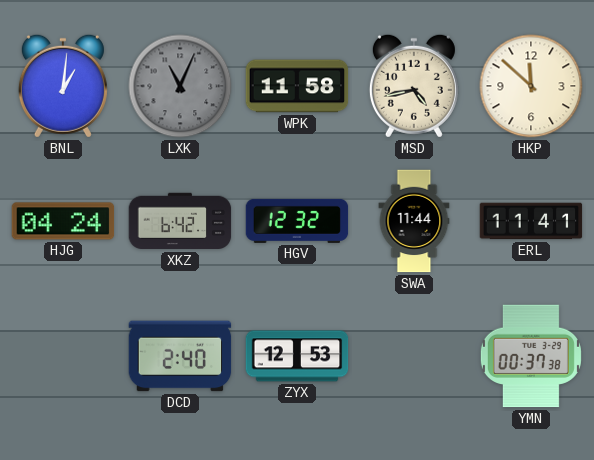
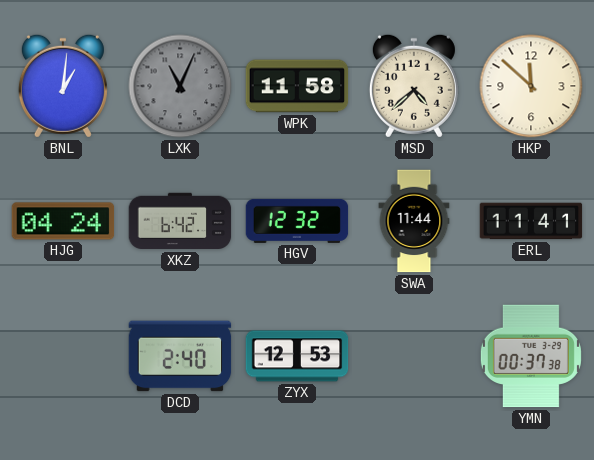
MSD: 4:43 -> 4:38
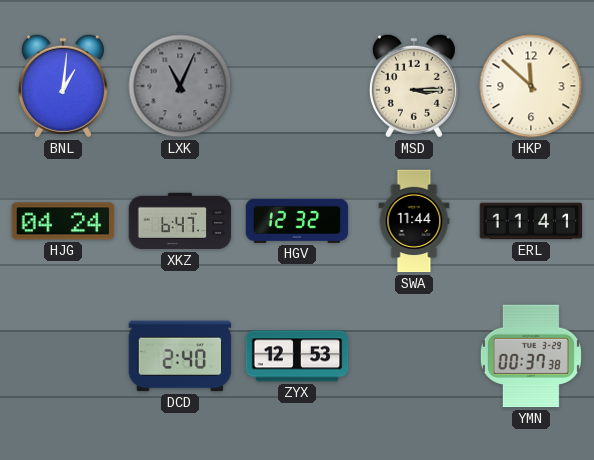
WPK: 11:58 -> none
MSD: 4:38 -> 3:15
XKZ: 6:42 -> 6:47
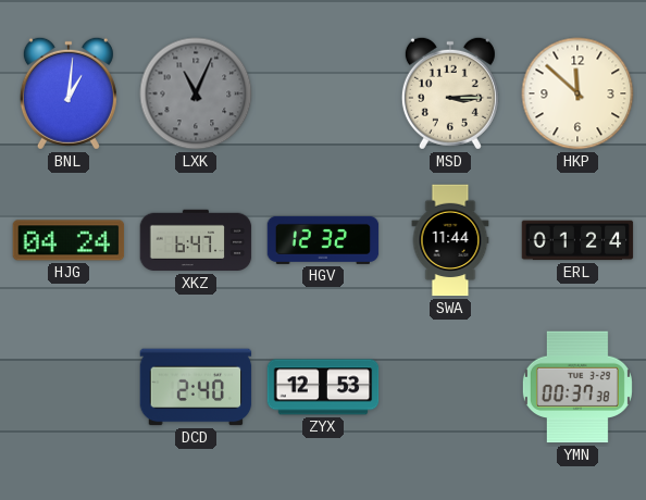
ERL: 11:41 -> 01:24
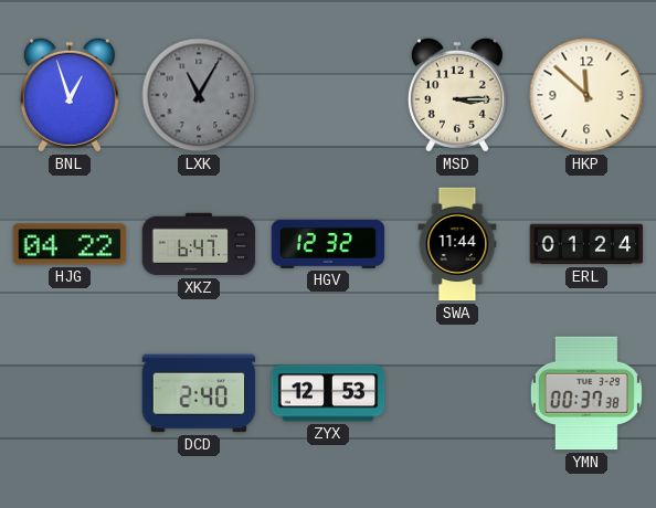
BNL: 1:01 -> 12:57
LXK: 11:04 -> 11:05
HJG: 04:24 -> 04:22
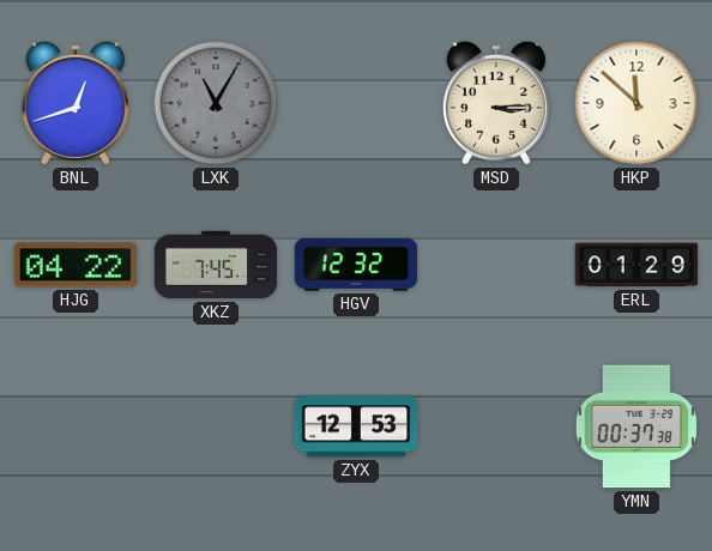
BNL: 12:57 -> 12:42
XKZ: 6:47 -> 7:45
SWA: 11:44 -> none
ERL: 01:24 -> 01:29
DCD: 2:40 -> none
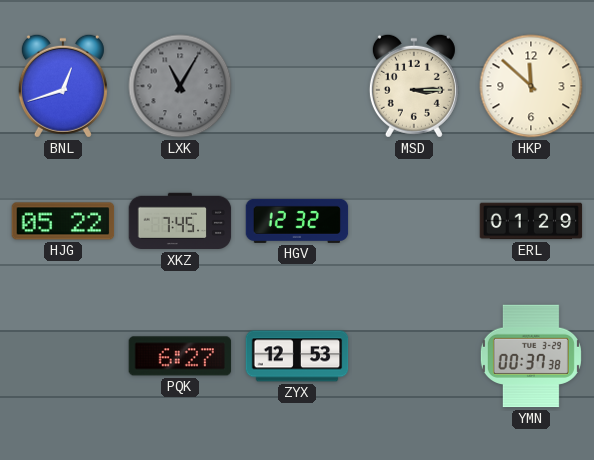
HJG: 04:22 -> 05:22
PQK: none -> 6:27
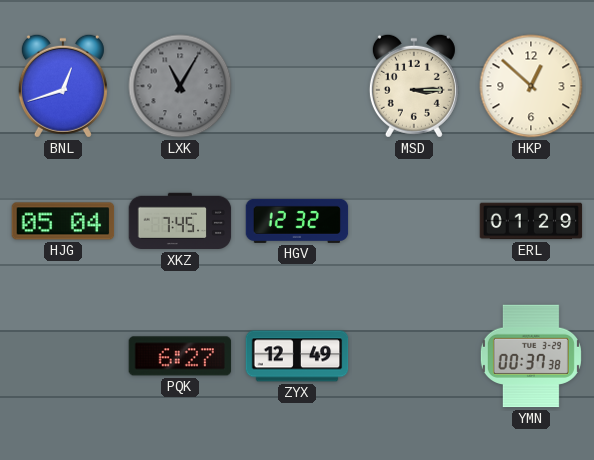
HKP: 11:52 -> 12:52
HJG: 05:22 -> 05:04
ZYX: 12:53 -> 12:49
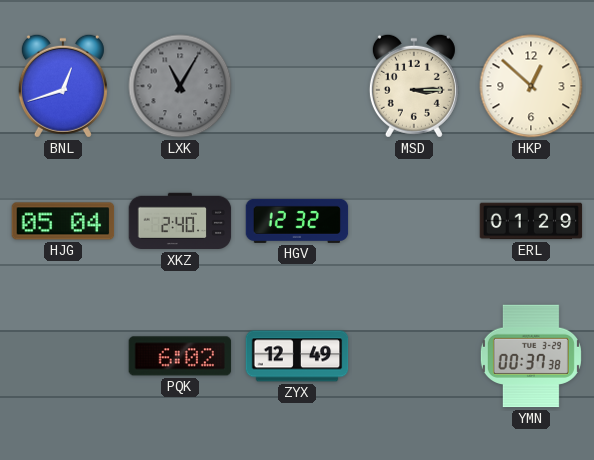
XKZ: 7:45 -> 2:40
PQK: 6:27 -> 6:02
